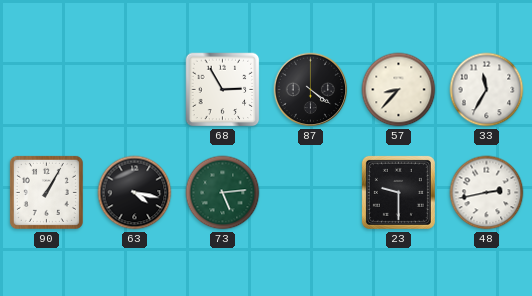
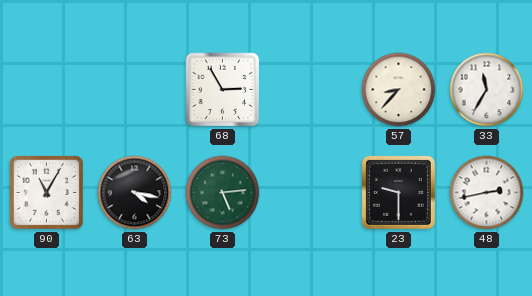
87: 4:21 -> none
90: 1:05 -> 11:05
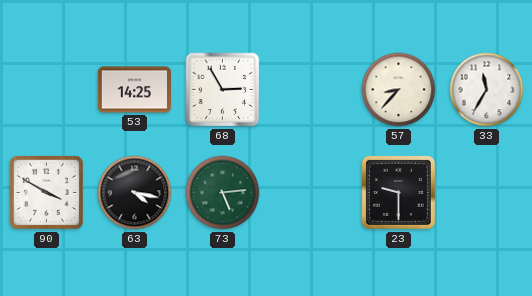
53: none -> 14:25
90: 11:05 -> 3:50
48: 2:43 -> none
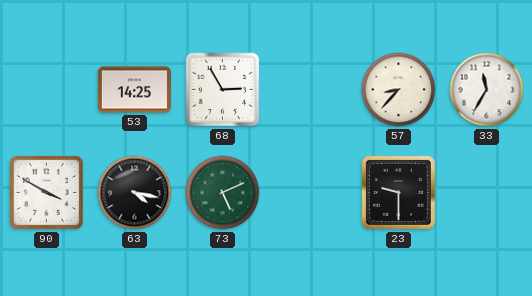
73: 5:14 -> 5:11
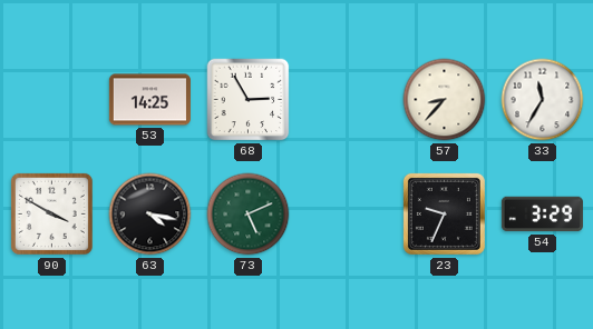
23: 9:30 -> 9:34
54: none -> 3:29
